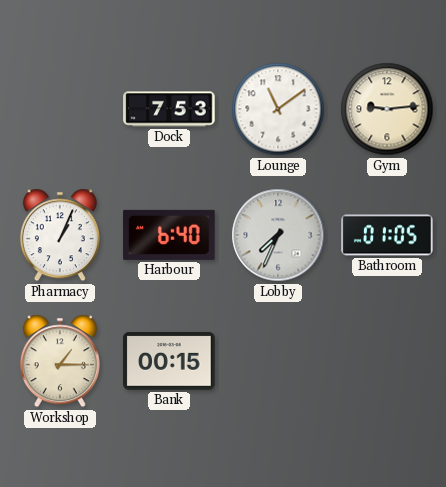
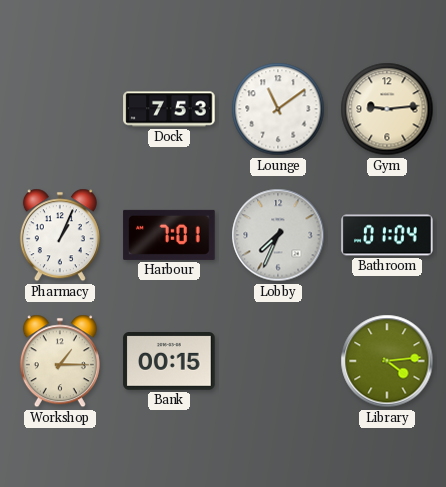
Harbour: 6:40 -> 7:01
Bathroom: 01:05 -> 01:04
Library: none -> 4:14
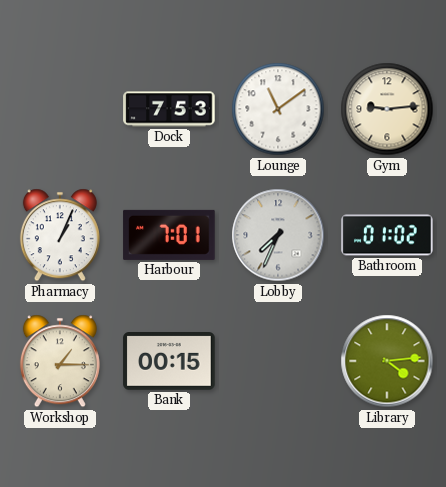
Bathroom: 01:04 -> 01:02
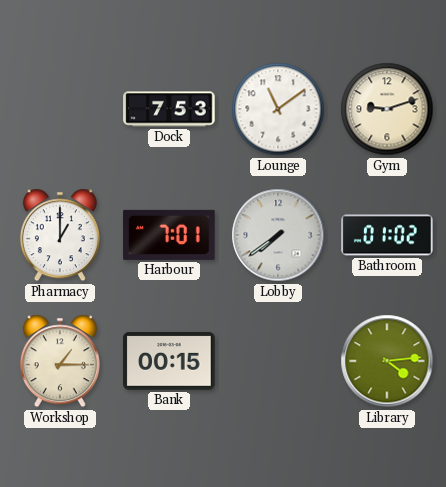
Gym: 9:14 -> 9:12
Pharmacy: 1:04 -> 1:00
Lobby: 7:34 -> 7:39
